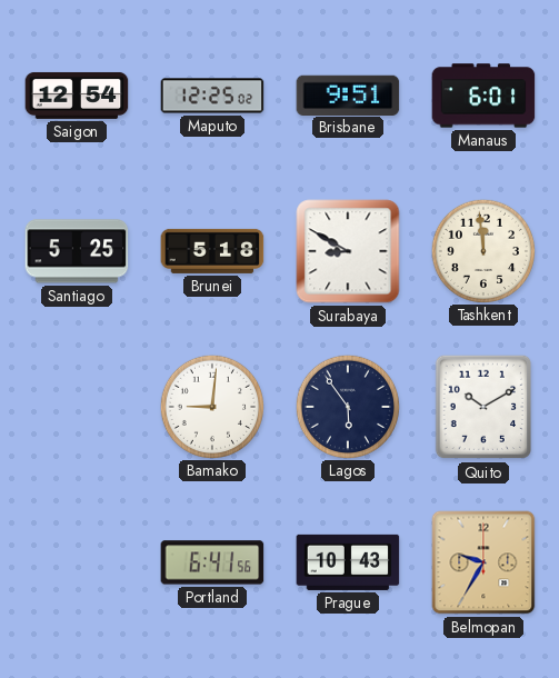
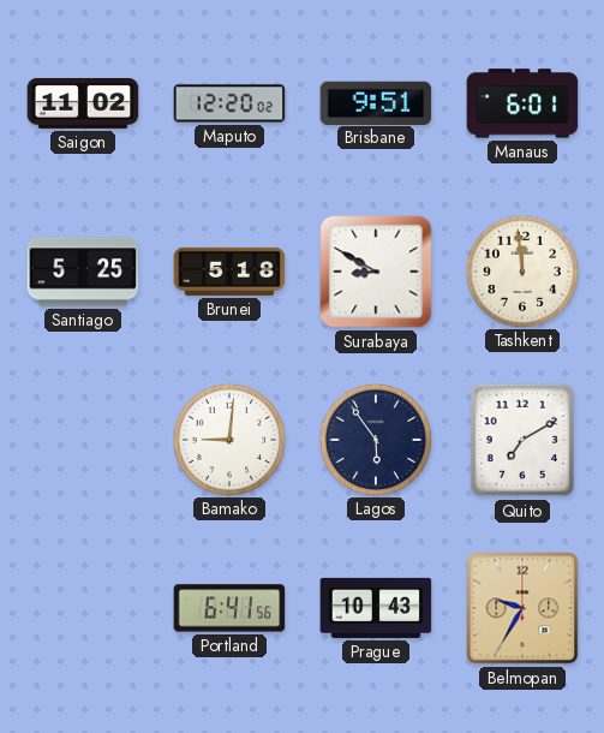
Saigon: 12:54 -> 11:02
Maputo: 12:25 -> 12:20
Quito: 10:10 -> 7:10
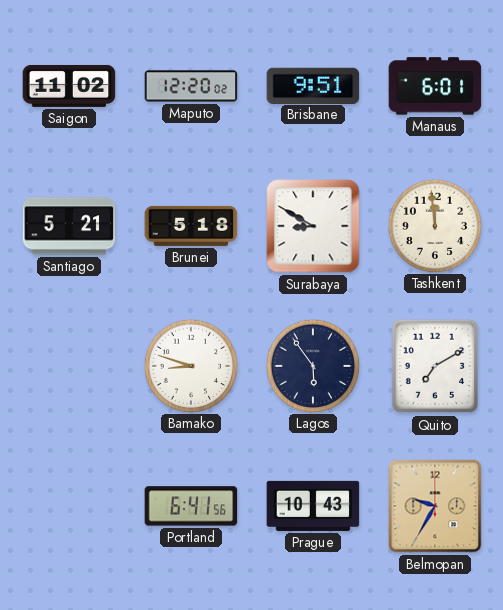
Santiago: 5:25 -> 5:21
Bamako: 9:01 -> 8:48
